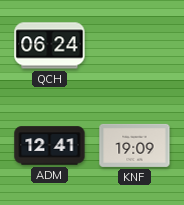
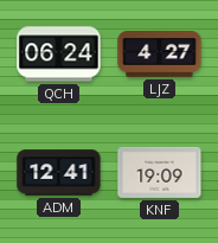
LJZ: none -> 4:27
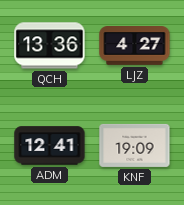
QCH: 06:24 -> 13:36
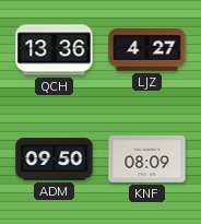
ADM: 12:41 -> 09:50
KNF: 19:09 -> 08:09
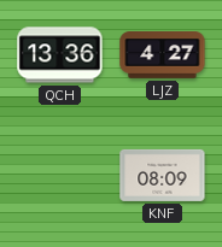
ADM: 09:50 -> none
